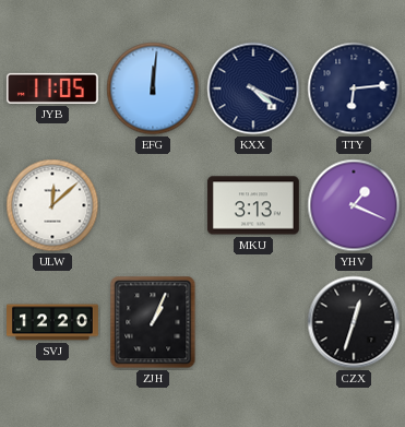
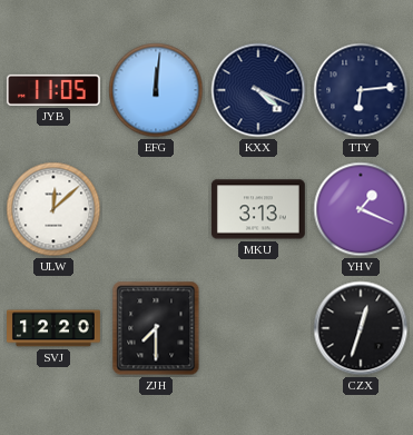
ZJH: 1:04 -> 7:30
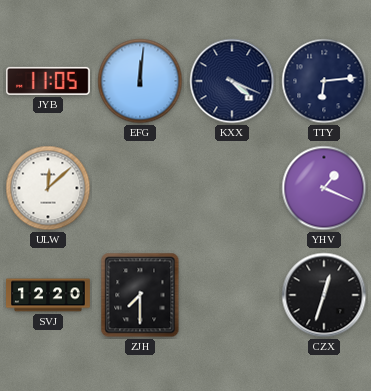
MKU: 3:13 -> none
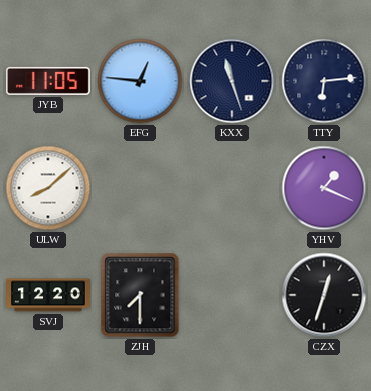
EFG: 12:01 -> 12:46
KXX: 4:19 -> 11:27
ULW: 12:08 -> 8:08
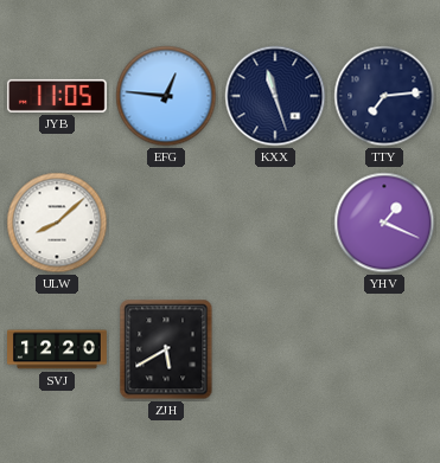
TTY: 6:14 -> 7:14
ZJH: 7:30 -> 5:40
CZX: 12:33 -> none
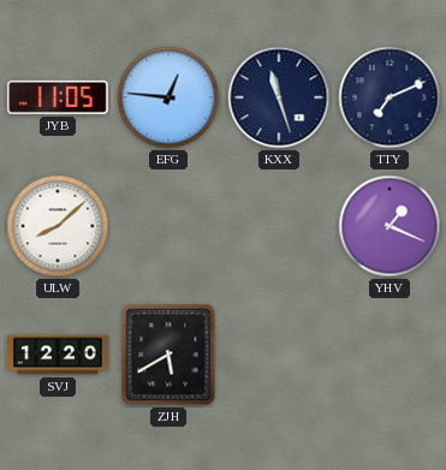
TTY: 7:14 -> 7:11
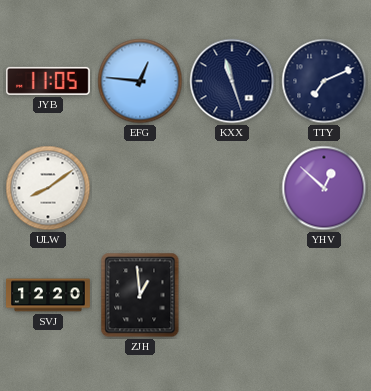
ULW: 8:08 -> 8:09
YHV: 1:19 -> 12:52
ZJH: 5:40 -> 12:59
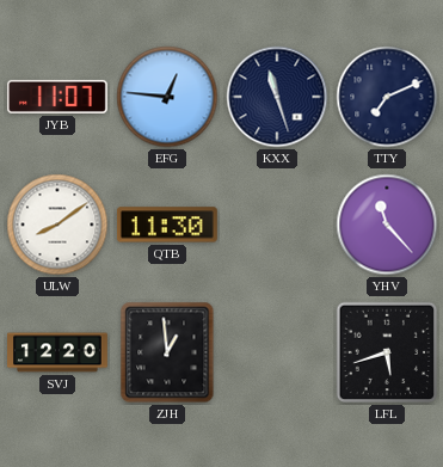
JYB: 11:05 -> 11:07
QTB: none -> 11:30
YHV: 12:52 -> 11:23
LFL: none -> 5:42
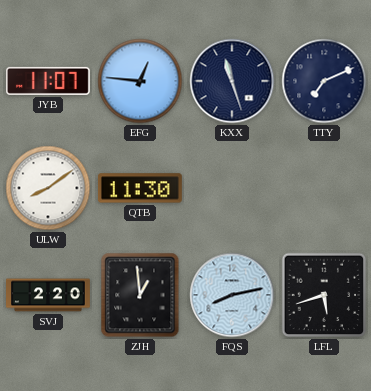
YHV: 11:23 -> none
SVJ: 12:20 -> 2:20
FQS: none -> 8:13
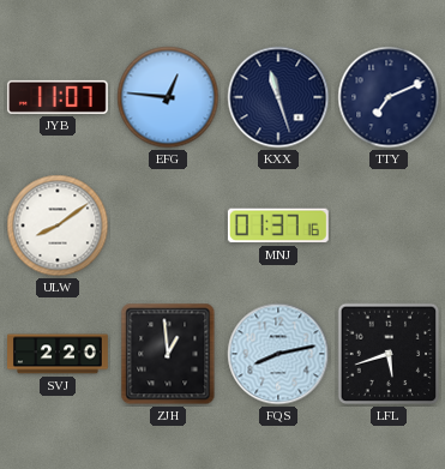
QTB: 11:30 -> none
MNJ: none -> 01:37
